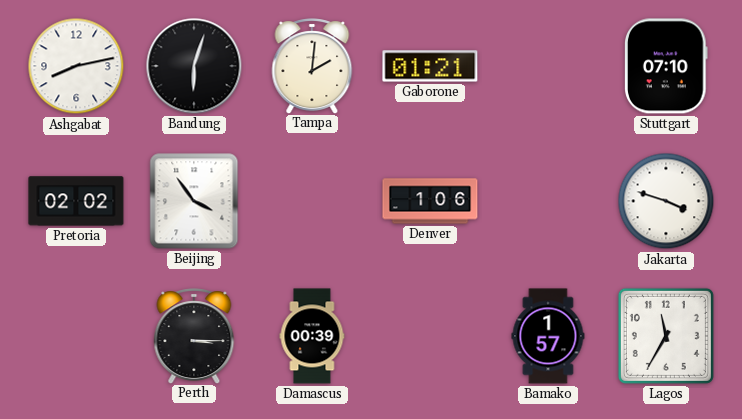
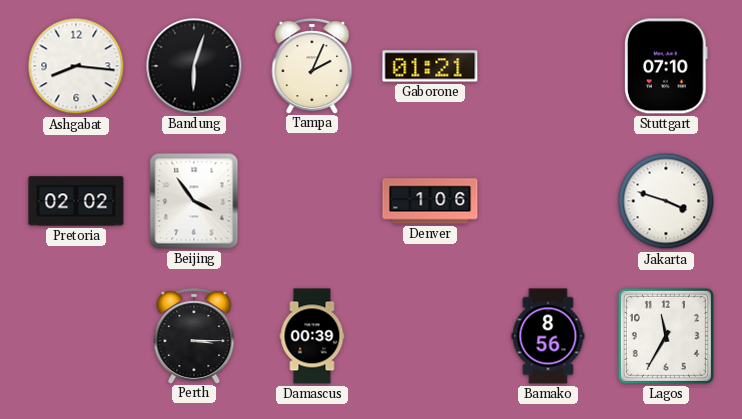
Ashgabat: 8:13 -> 8:16
Tampa: 2:01 -> 2:04
Bamako: 1:57 -> 8:56
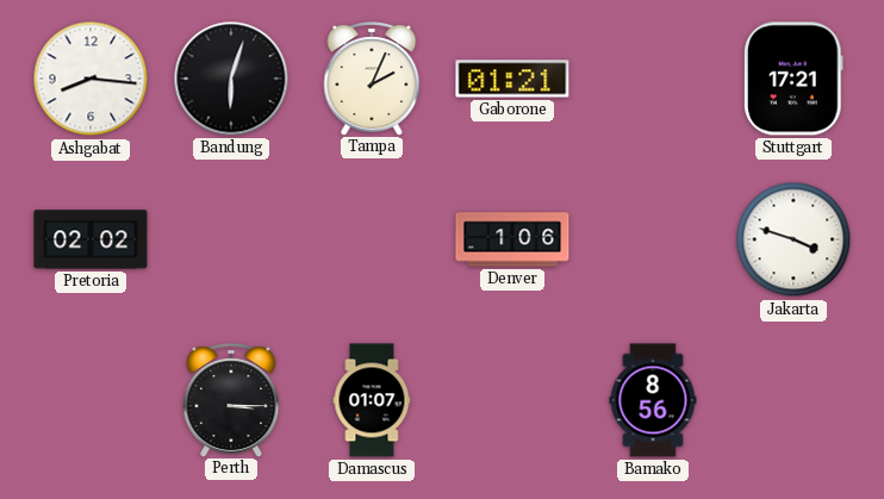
Stuttgart: 07:10 -> 17:21
Beijing: 3:54 -> none
Damascus: 00:39 -> 01:07
Lagos: 11:35 -> none
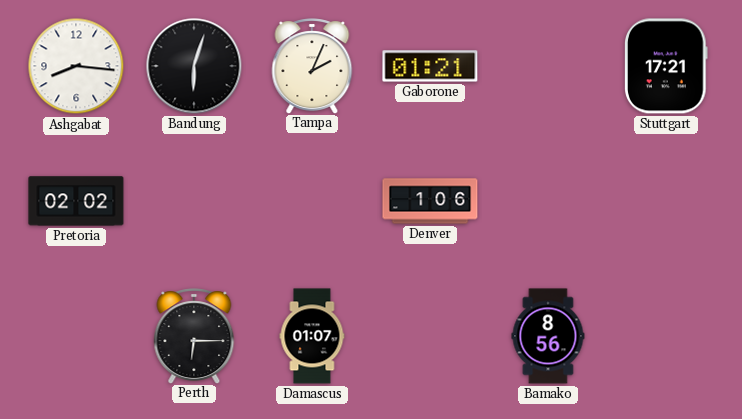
Jakarta: 3:48 -> none
Perth: 3:15 -> 6:15
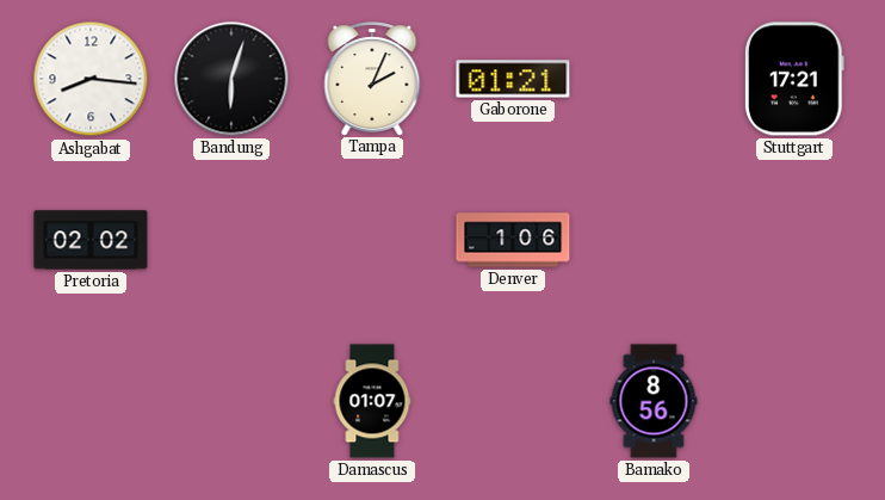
Perth: 6:15 -> none
